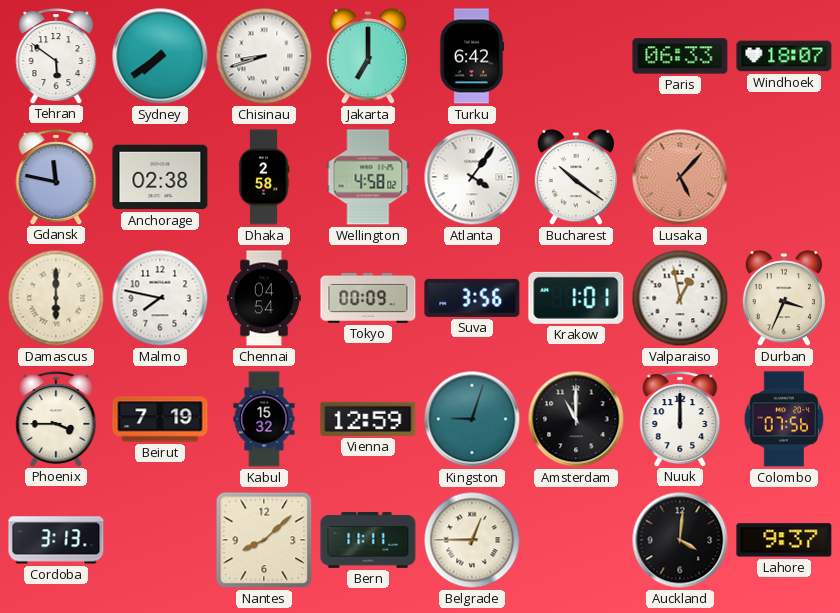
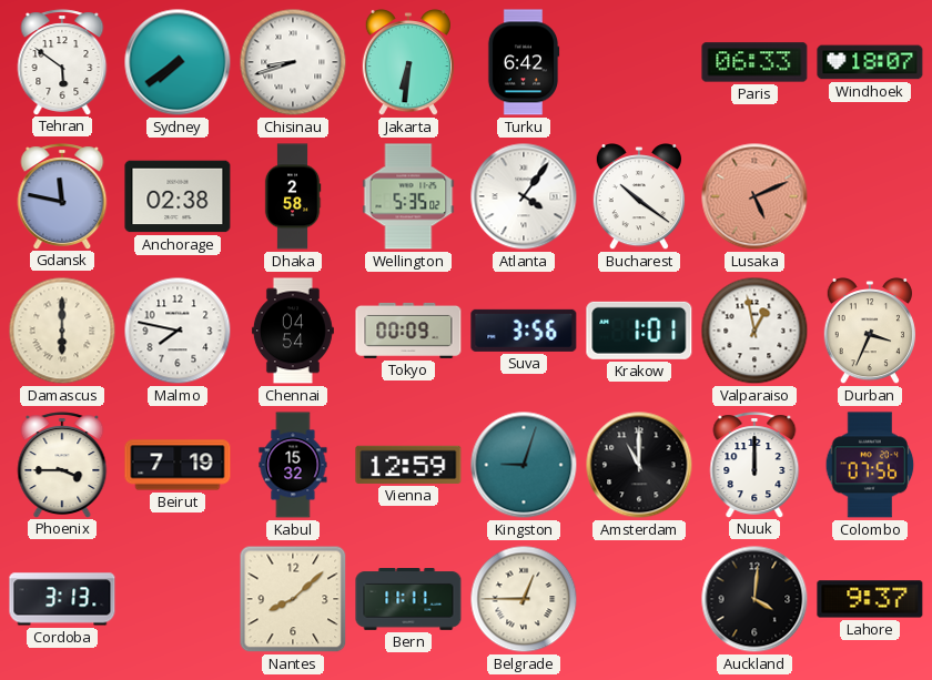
Jakarta: 7:00 -> 6:31
Wellington: 4:58 -> 5:35
Lusaka: 5:07 -> 5:11
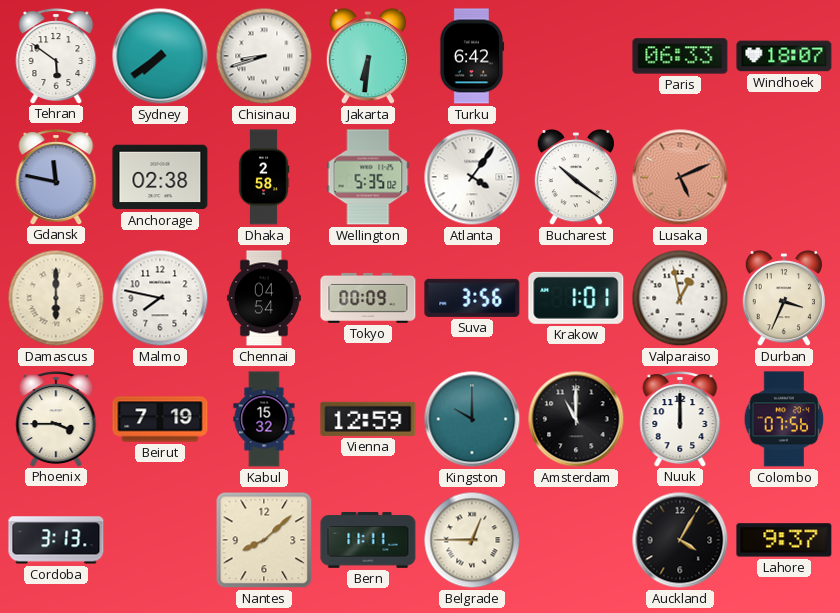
Kingston: 9:03 -> 10:00
Auckland: 4:01 -> 4:05
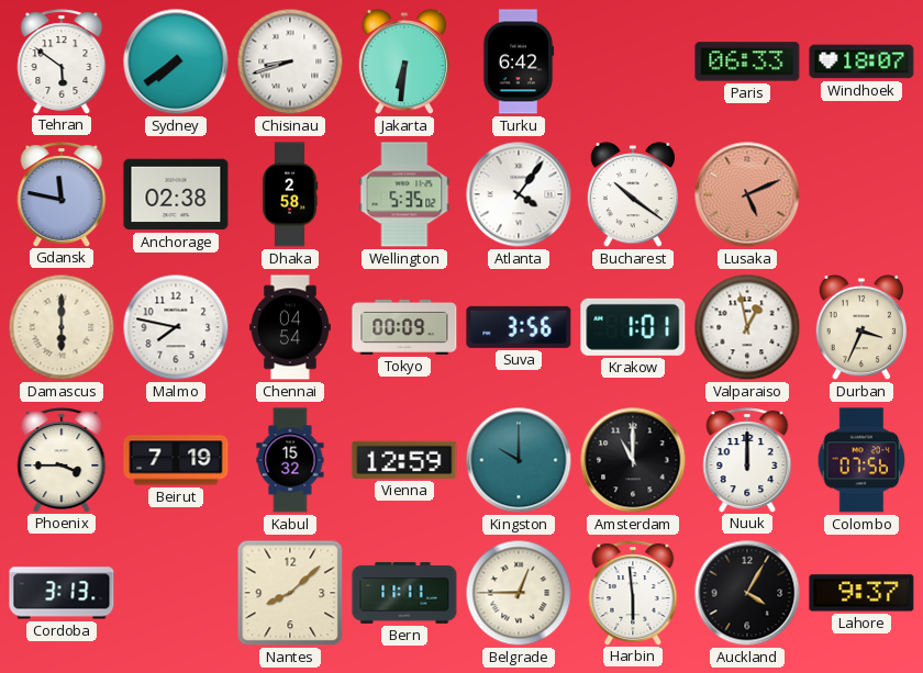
Harbin: none -> 5:59
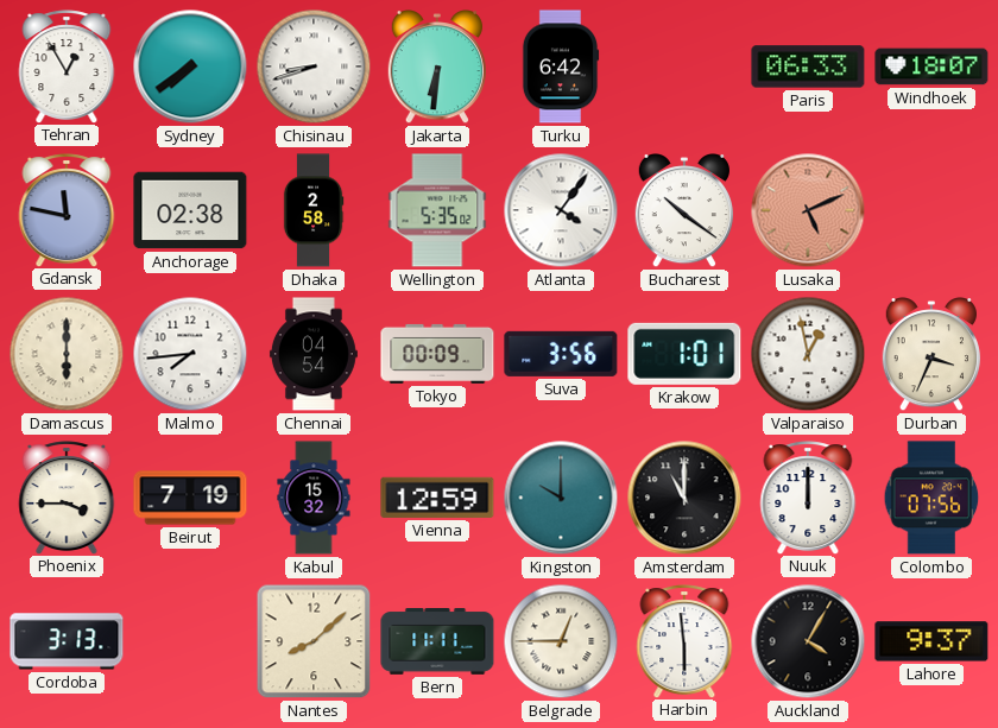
Tehran: 5:51 -> 12:55
Malmo: 7:47 -> 7:44
